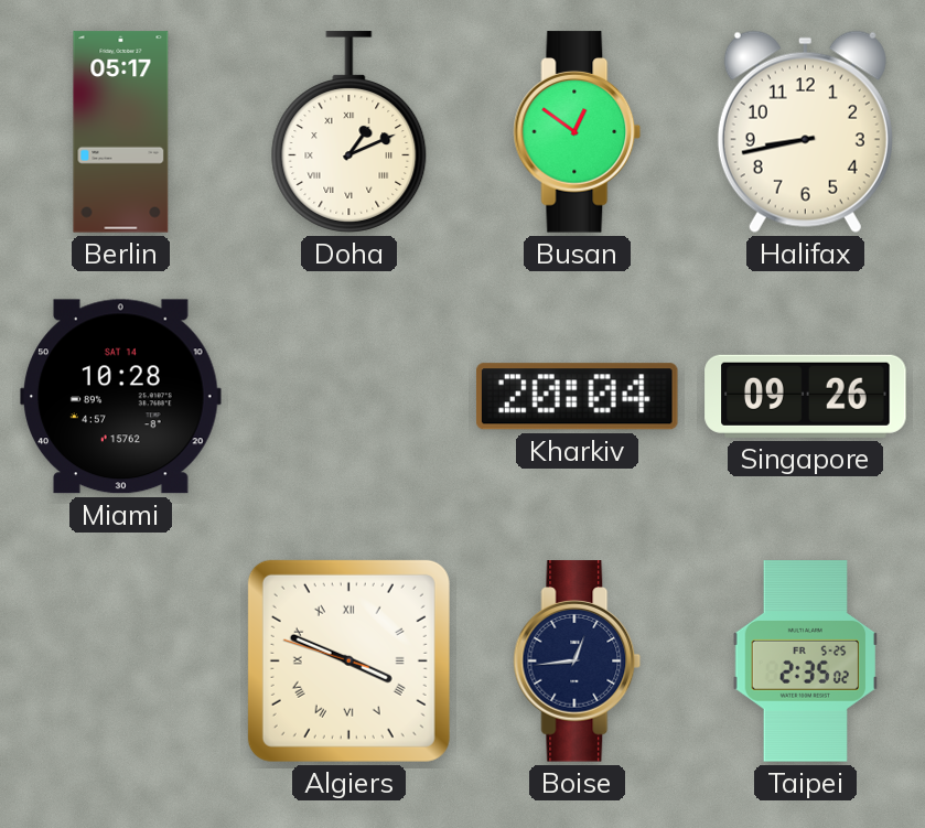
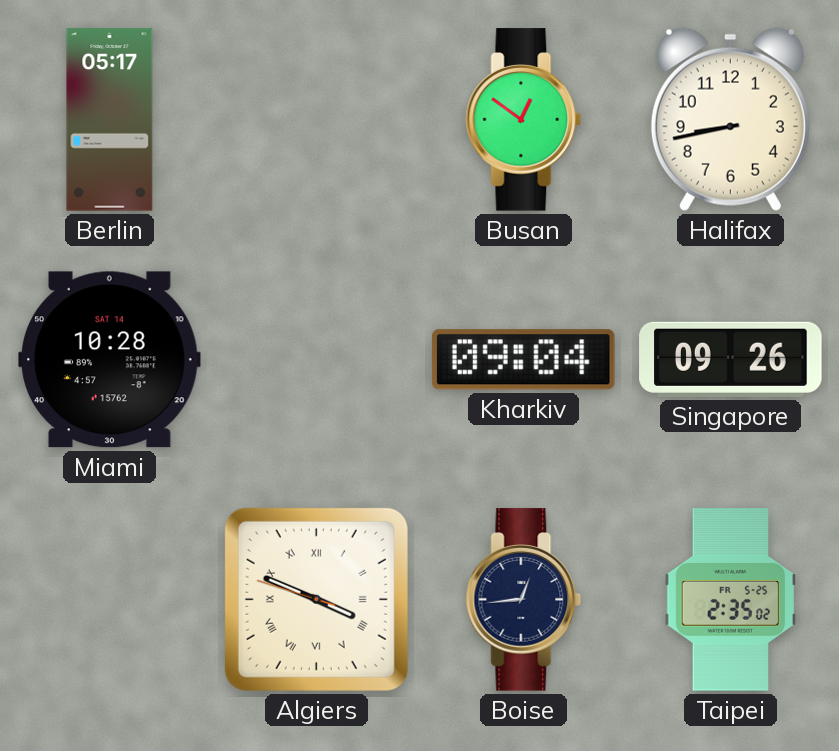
Doha: 1:11 -> none
Kharkiv: 20:04 -> 09:04
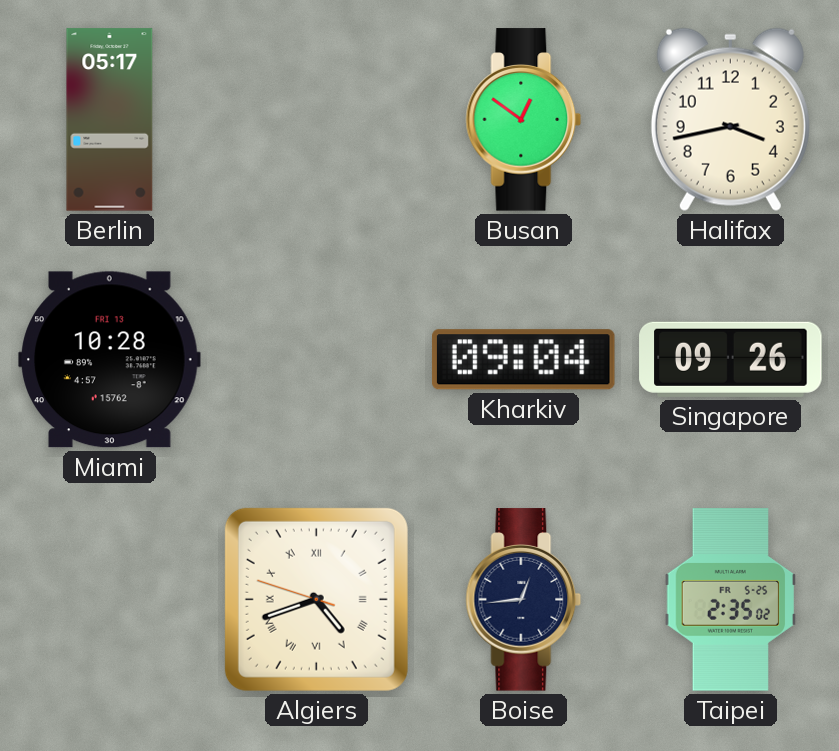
Halifax: 8:43 -> 3:43
Miami date: SAT 14 -> FRI 13
Algiers: 3:48 -> 4:41
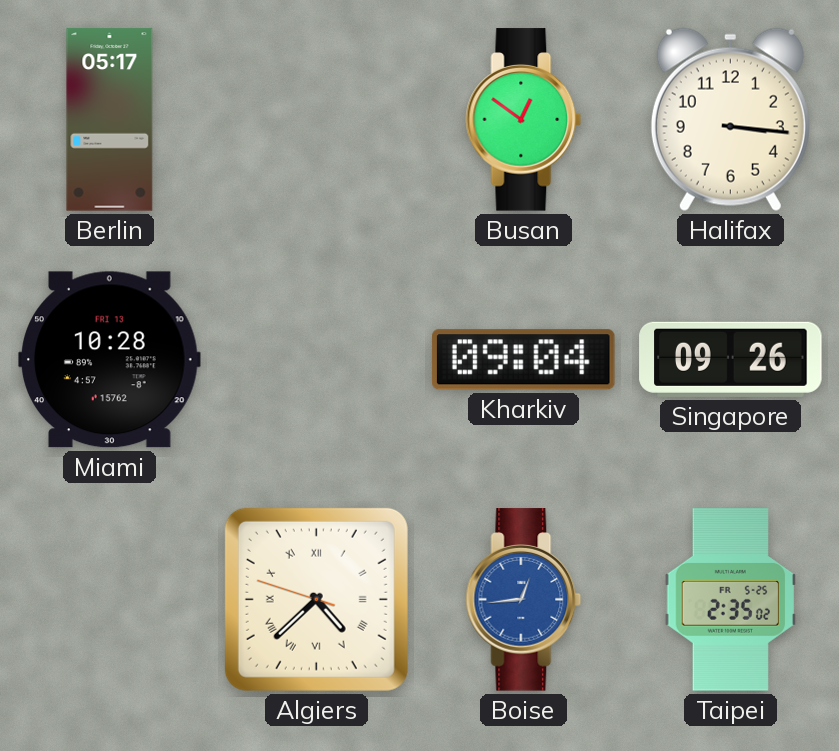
Halifax: 3:43 -> 3:16
Algiers: 4:41 -> 4:37
Boise dial: navy -> blue
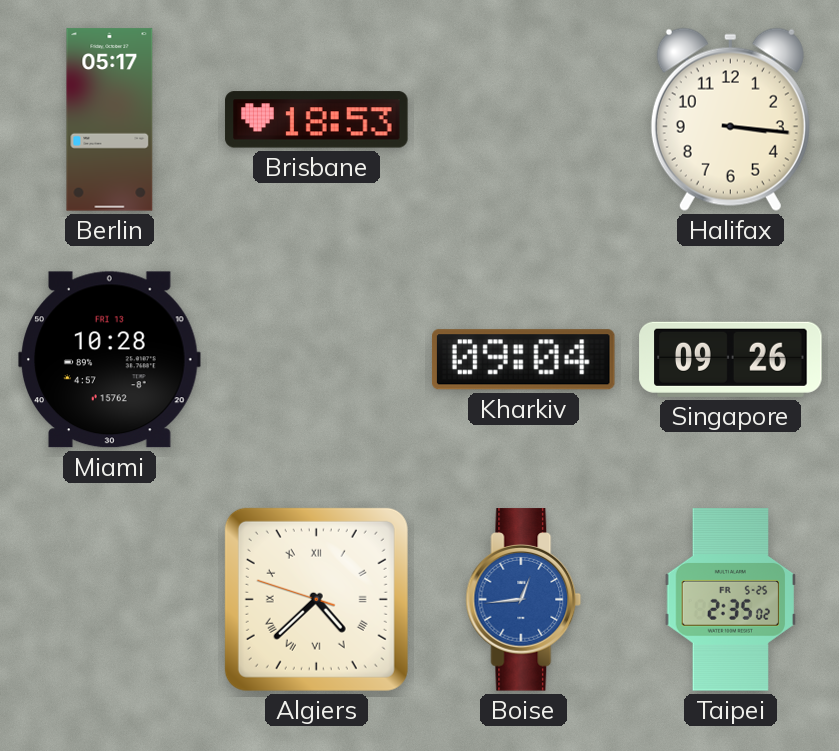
Brisbane: none -> 18:53
Busan: 12:51 -> none
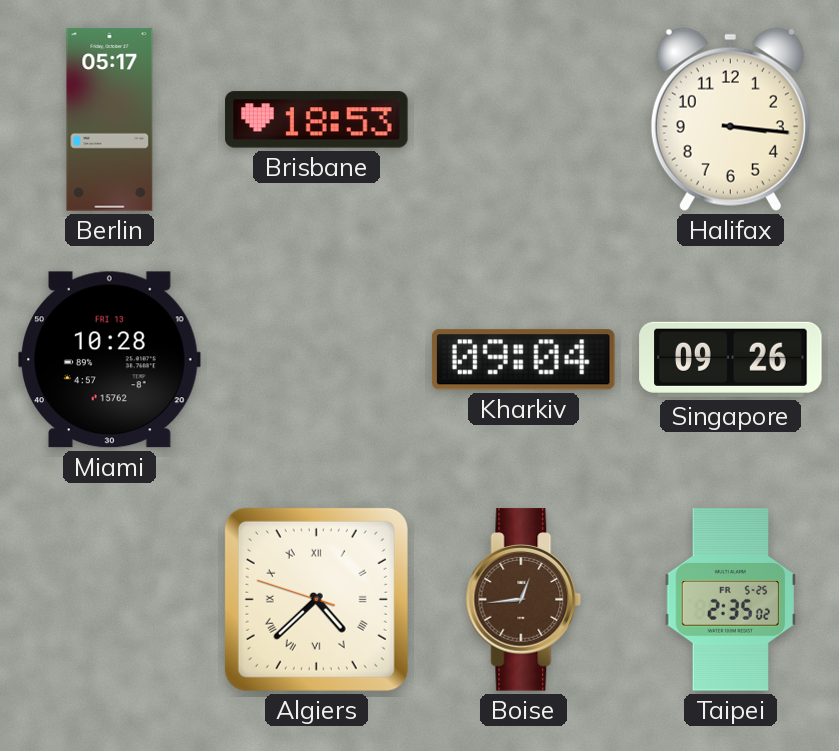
Boise dial: blue -> brown
